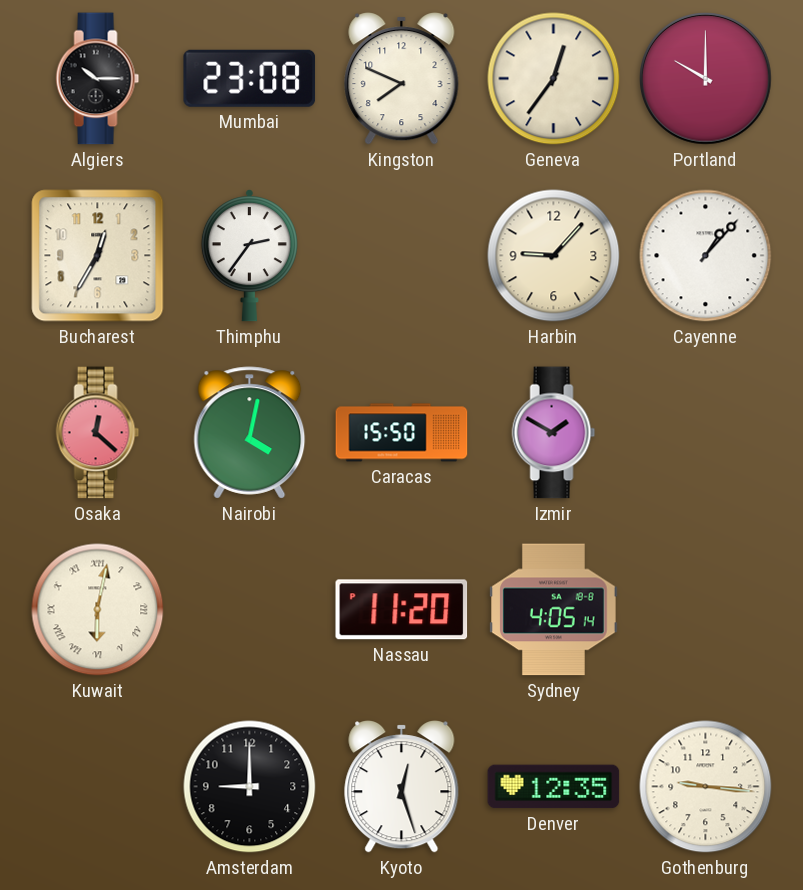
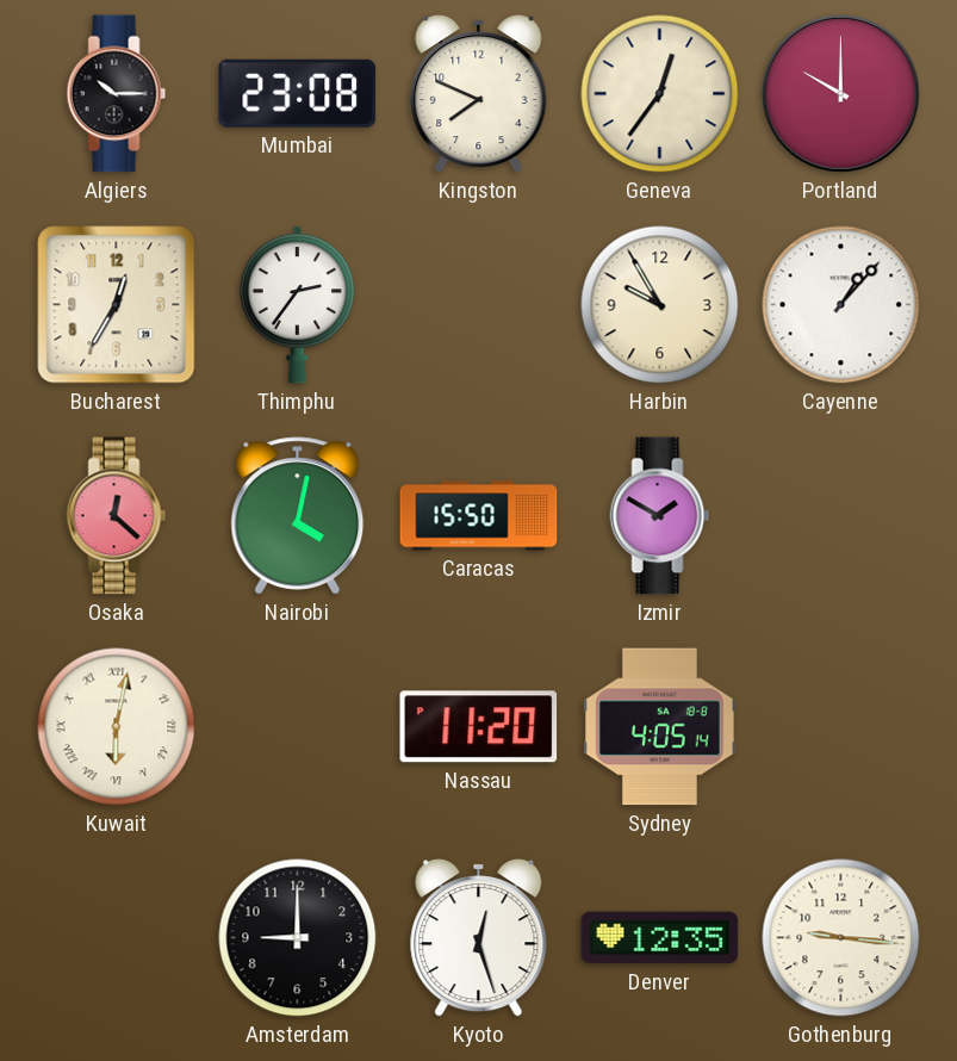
Harbin: 9:07 -> 9:55
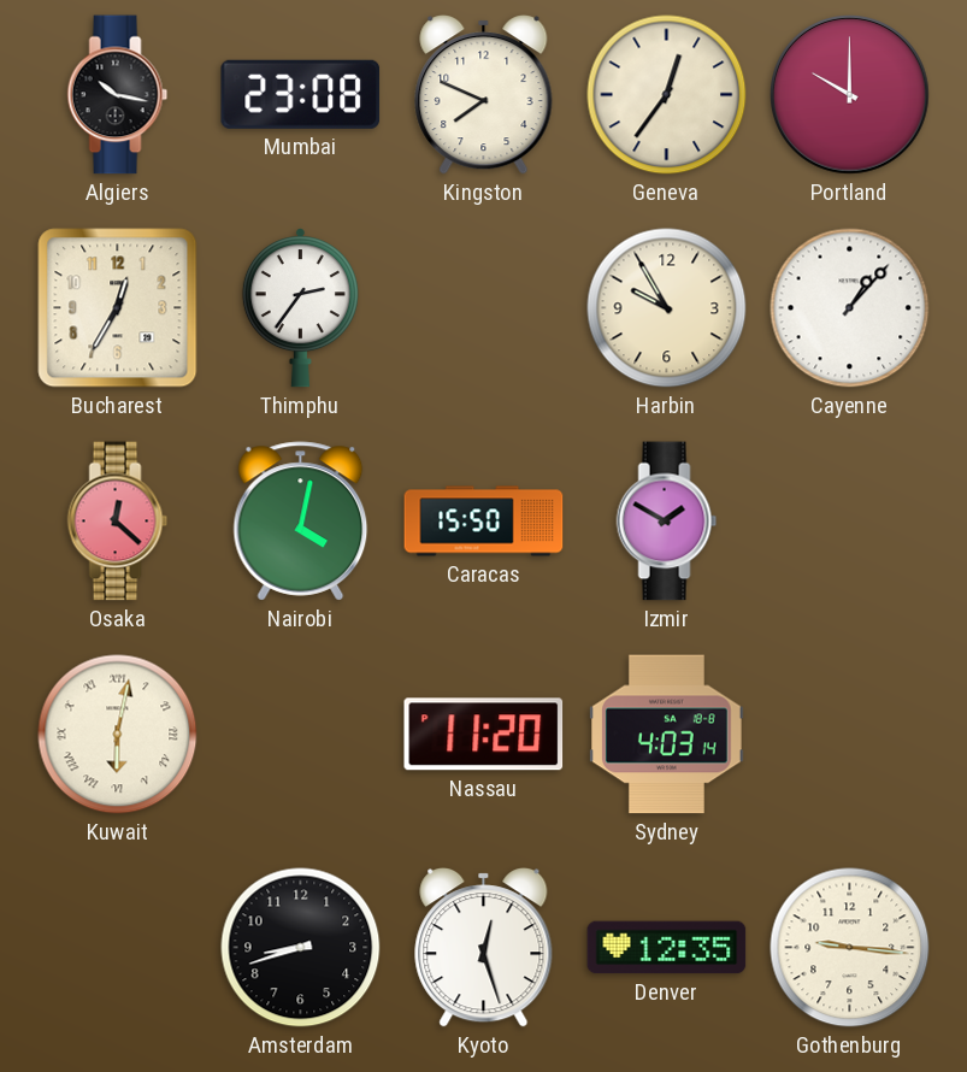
Algiers: 10:15 -> 10:17
Sydney: 4:05 -> 4:03
Amsterdam: 9:00 -> 8:42
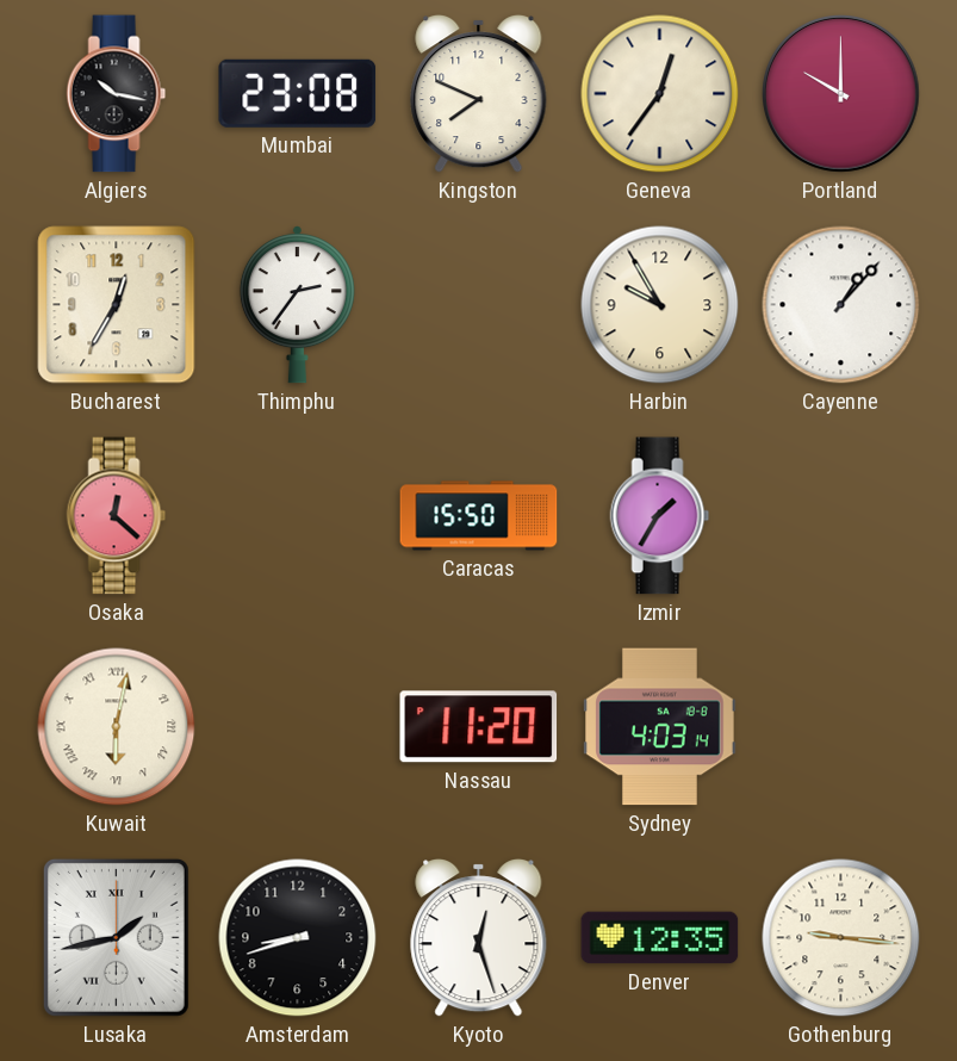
Nairobi: 4:02 -> none
Izmir: 1:50 -> 1:35
Lusaka: none -> 1:43
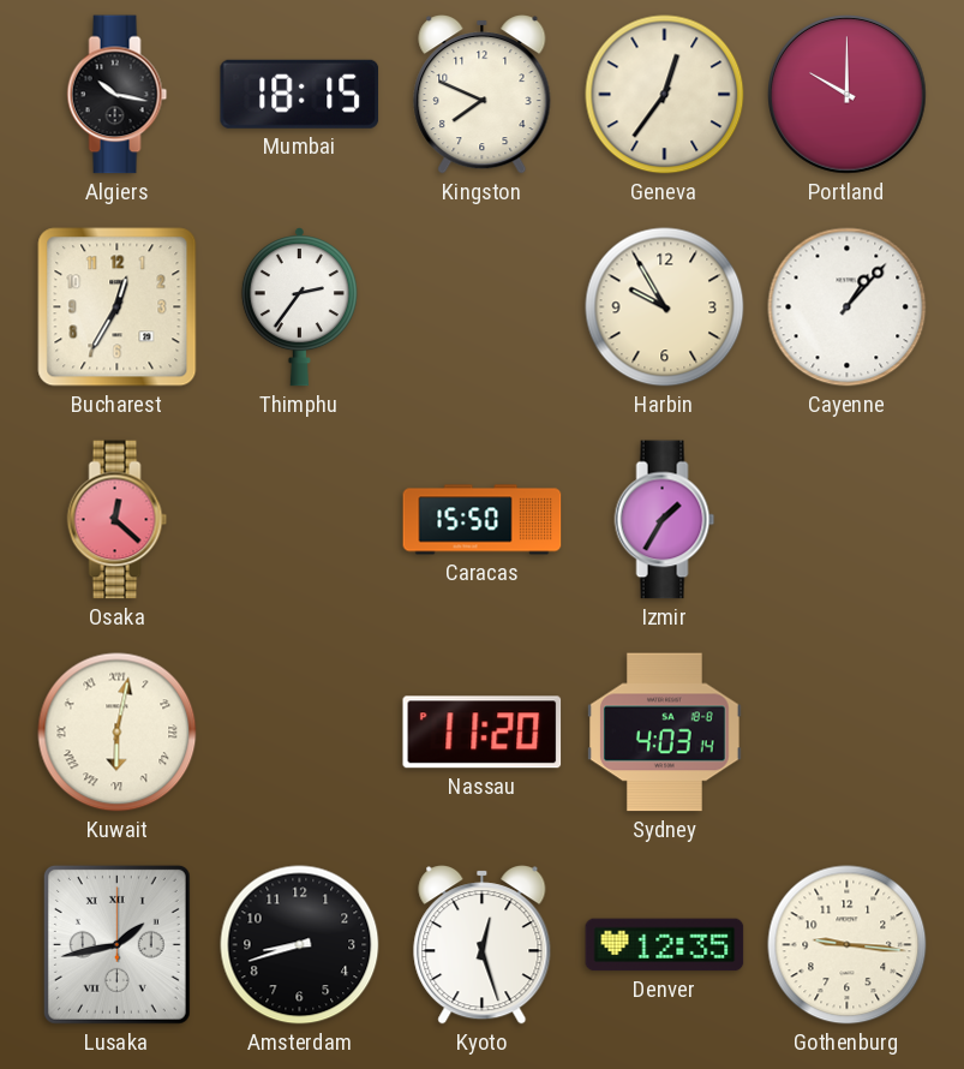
Mumbai: 23:08 -> 18:15
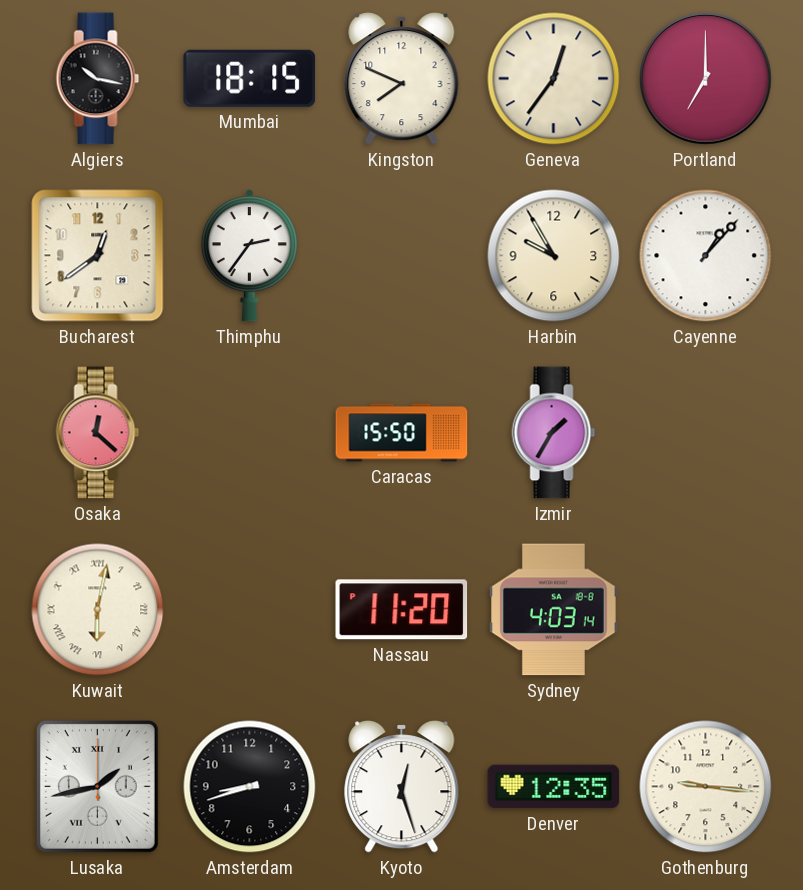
Portland: 10:00 -> 7:00
Bucharest: 12:35 -> 12:39
